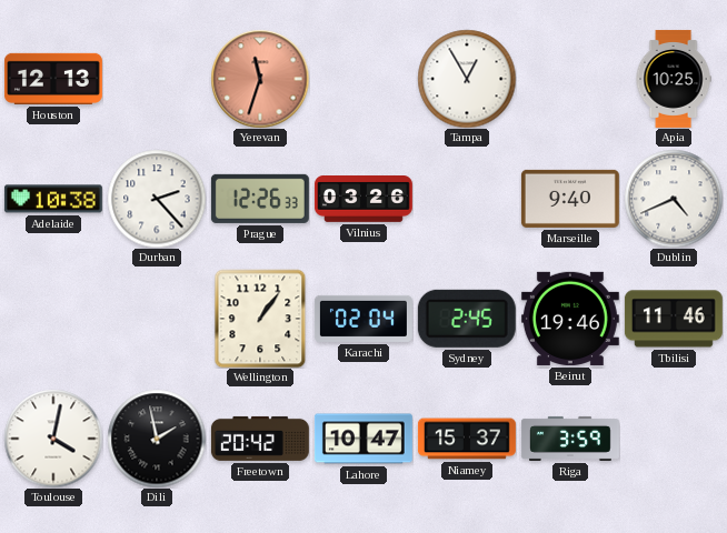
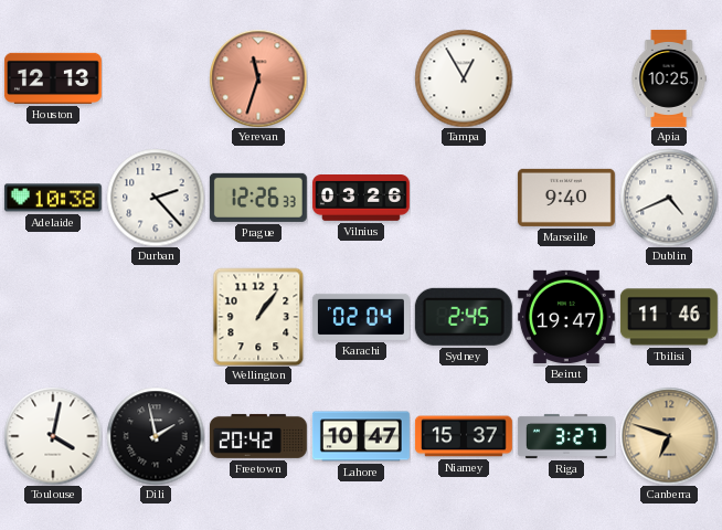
Beirut: 19:46 -> 19:47
Riga: 3:59 -> 3:27
Canberra: none -> 6:48
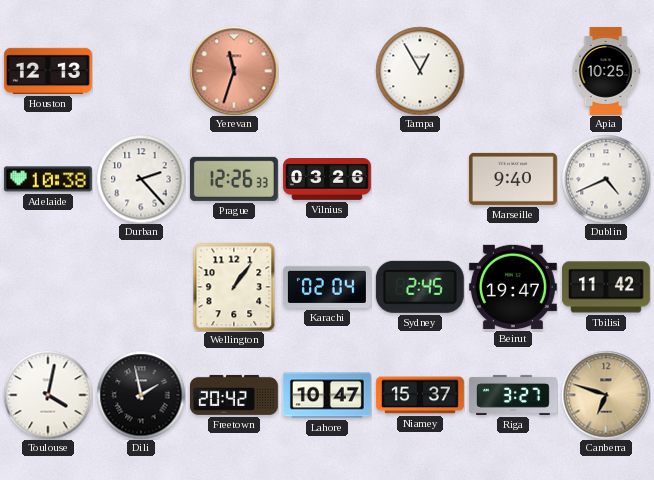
Tbilisi: 11:46 -> 11:42
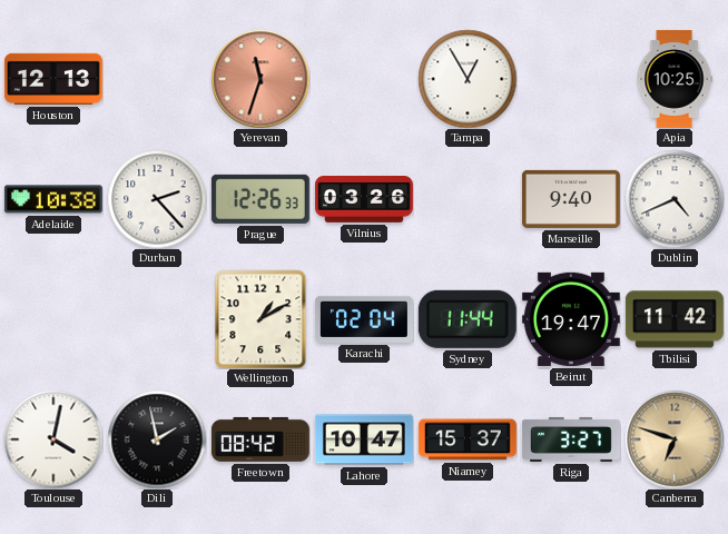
Wellington: 1:06 -> 1:10
Sydney: 2:45 -> 11:44
Freetown: 20:42 -> 08:42
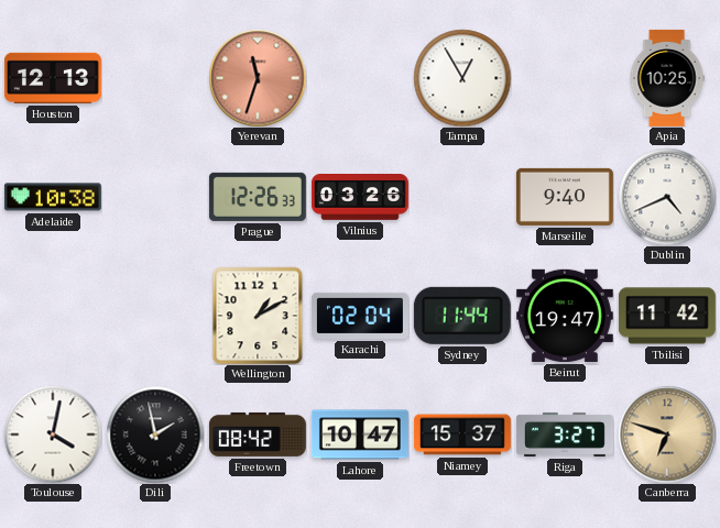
Durban: 2:23 -> none
